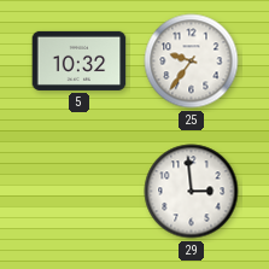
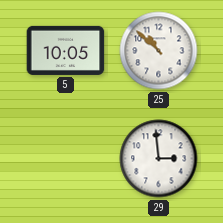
5: 10:32 -> 10:05
25: 9:36 -> 10:52
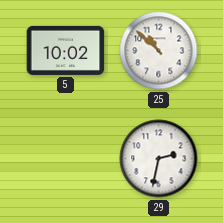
5: 10:05 -> 10:02
29: 2:59 -> 2:32
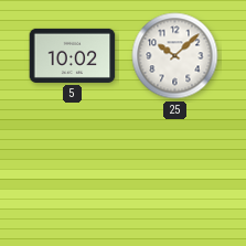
25: 10:52 -> 10:08
29: 2:32 -> none
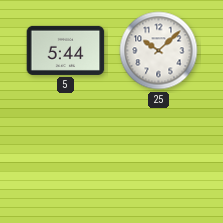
5: 10:02 -> 5:44
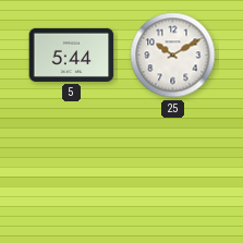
25: 10:08 -> 10:10
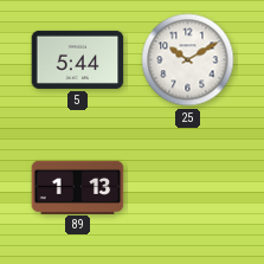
89: none -> 1:13
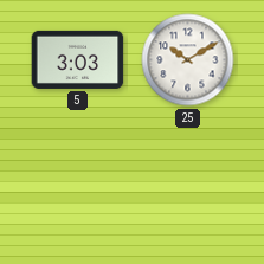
5: 5:44 -> 3:03
89: 1:13 -> none
